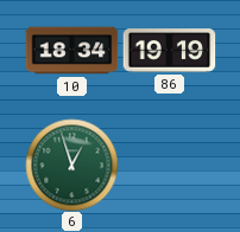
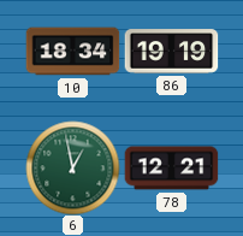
6: 12:57 -> 12:58
78: none -> 12:21
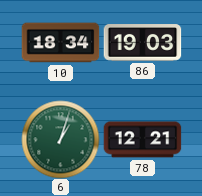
86: 19:19 -> 19:03
6: 12:58 -> 1:03
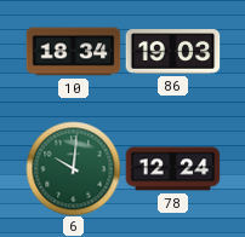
6: 1:03 -> 10:01
78: 12:21 -> 12:24
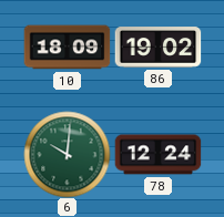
10: 18:34 -> 18:09
86: 19:03 -> 19:02
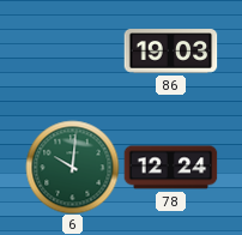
10: 18:09 -> none
86: 19:02 -> 19:03
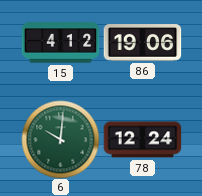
15: none -> 4:12
86: 19:03 -> 19:06
